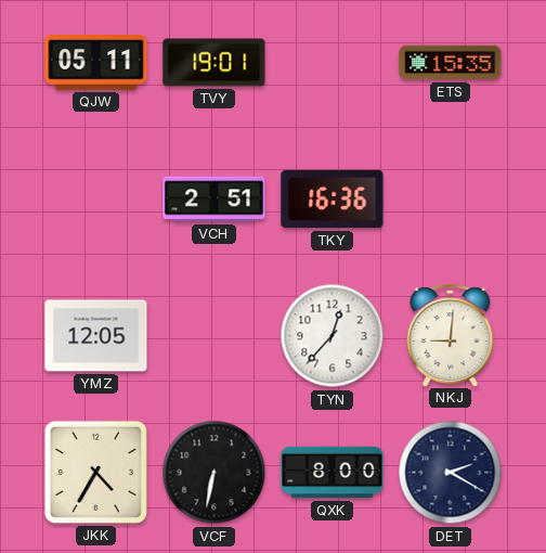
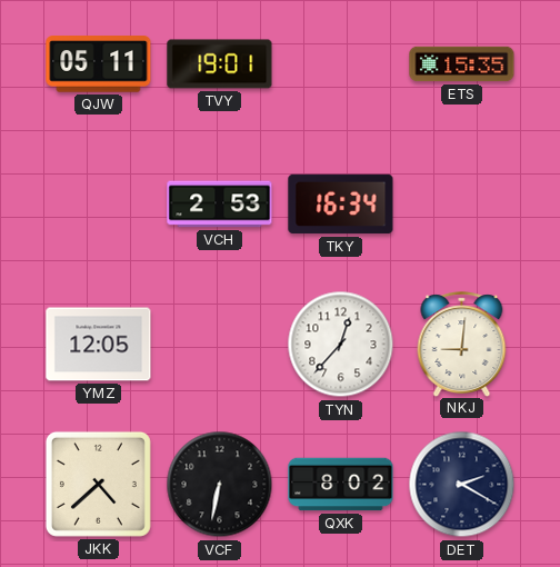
VCH: 2:51 -> 2:53
TKY: 16:36 -> 16:34
JKK: 4:35 -> 4:38
QXK: 8:00 -> 8:02
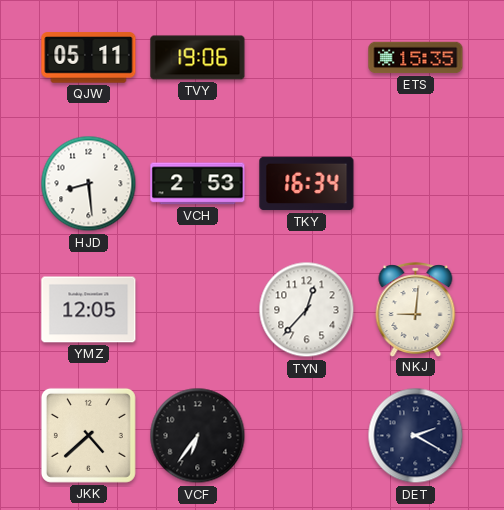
TVY: 19:01 -> 19:06
HJD: none -> 8:29
VCF: 6:32 -> 6:36
QXK: 8:02 -> none
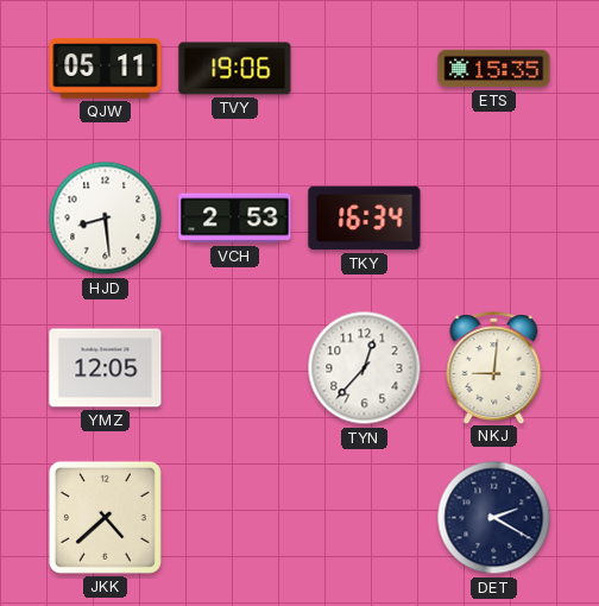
VCF: 6:36 -> none
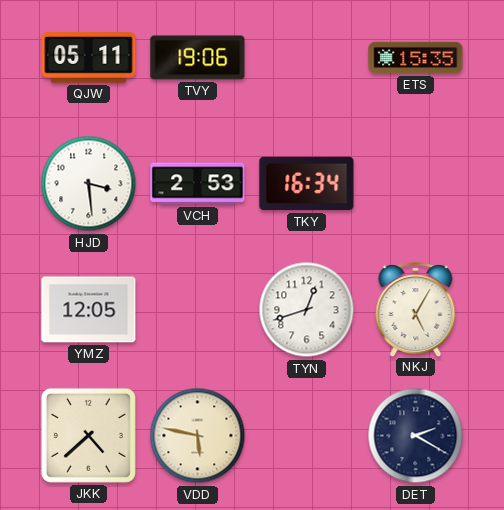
HJD: 8:29 -> 3:29
TYN: 12:37 -> 12:42
NKJ: 9:01 -> 5:05
VDD: none -> 5:47
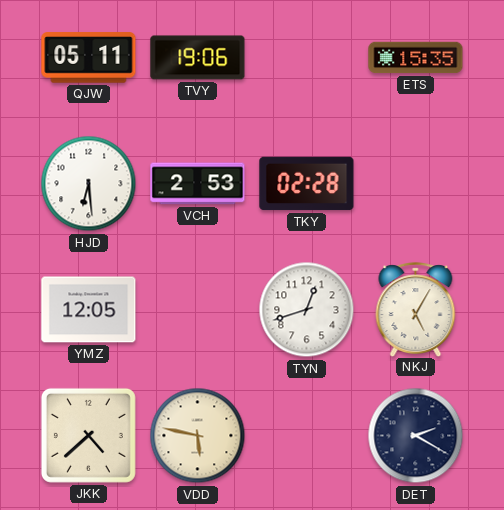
HJD: 3:29 -> 6:29
TKY: 16:34 -> 02:28
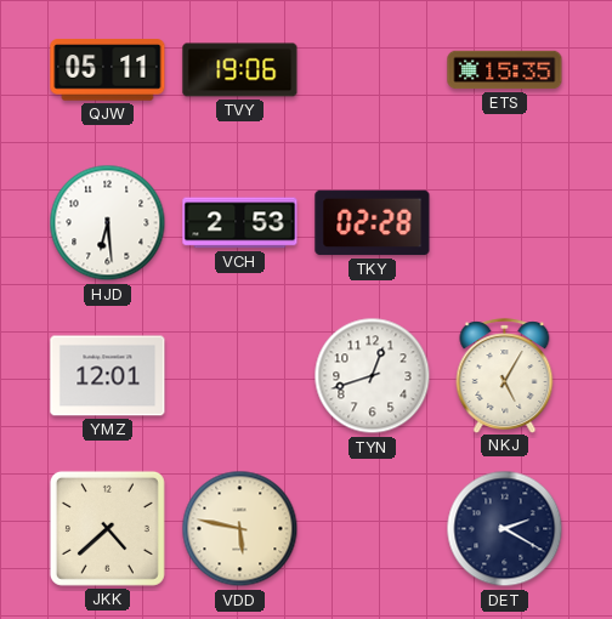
YMZ: 12:05 -> 12:01
